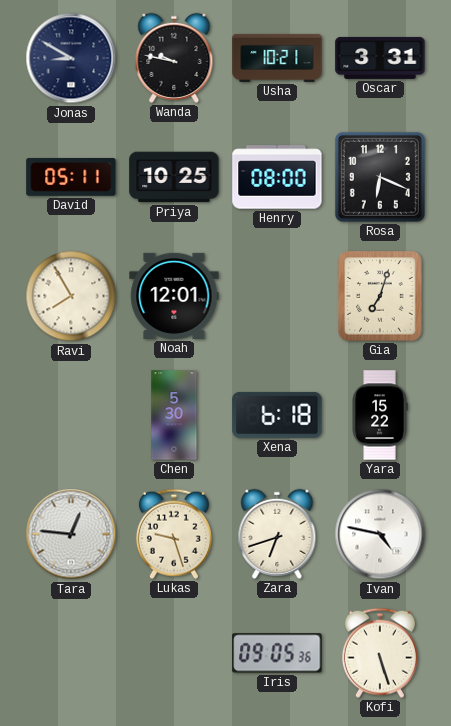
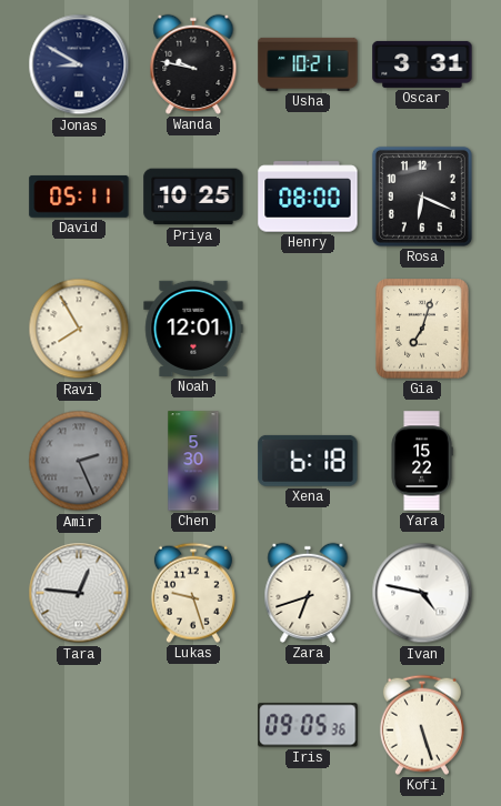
Amir: none -> 2:26
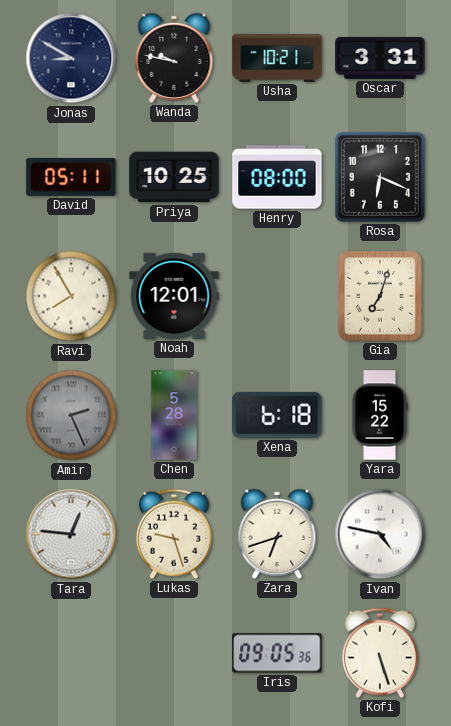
Chen: 5:30 -> 5:28
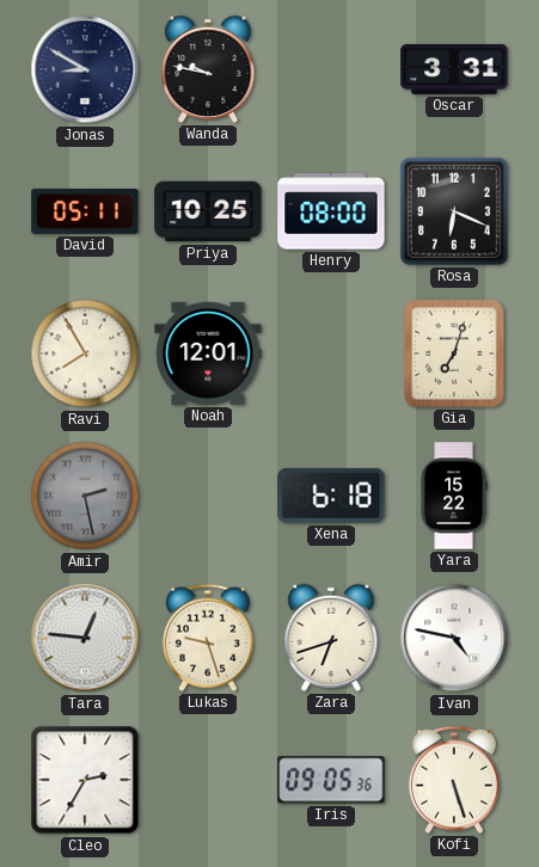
Usha: 10:21 -> none
Amir: 2:26 -> 2:28
Chen: 5:28 -> none
Cleo: none -> 2:35
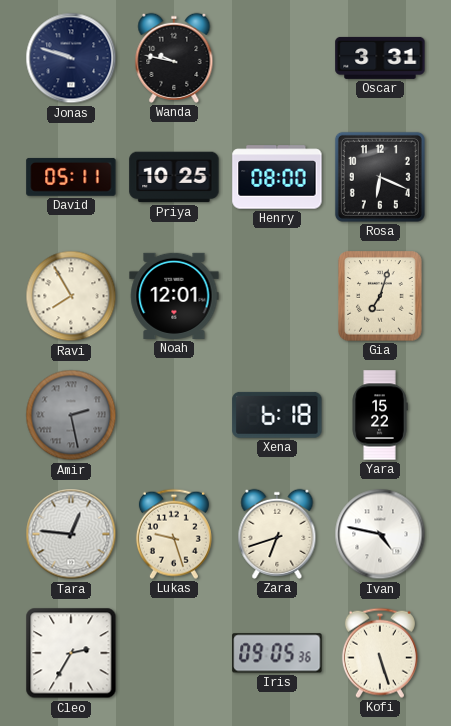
Jonas: 8:50 -> 9:48
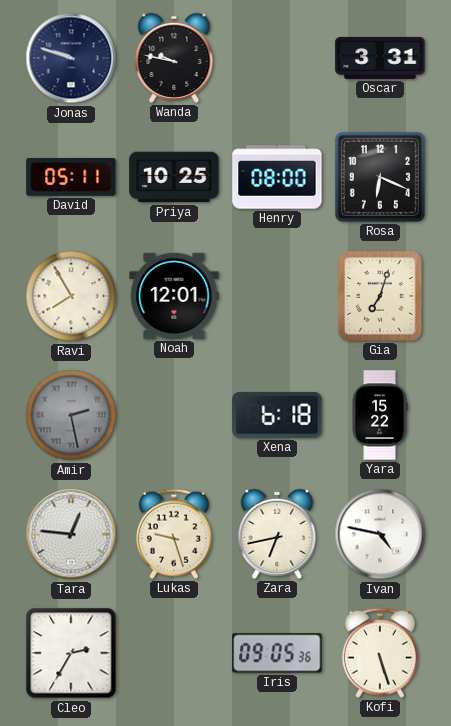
Zara: 6:42 -> 6:43
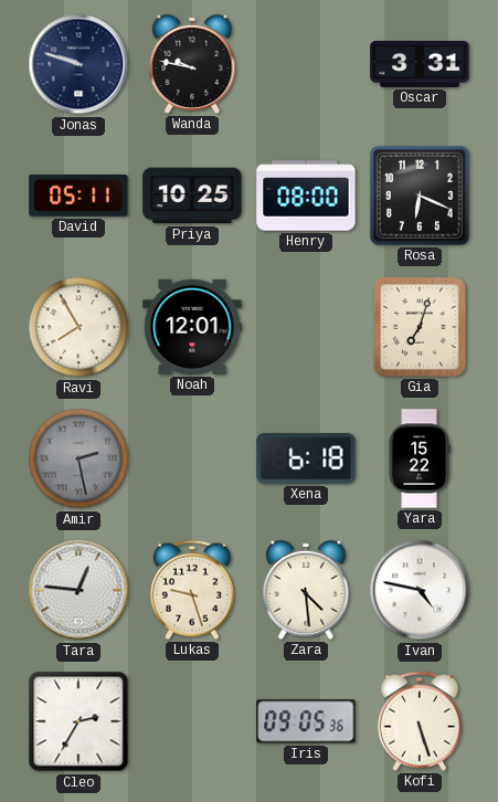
Zara: 6:43 -> 4:29
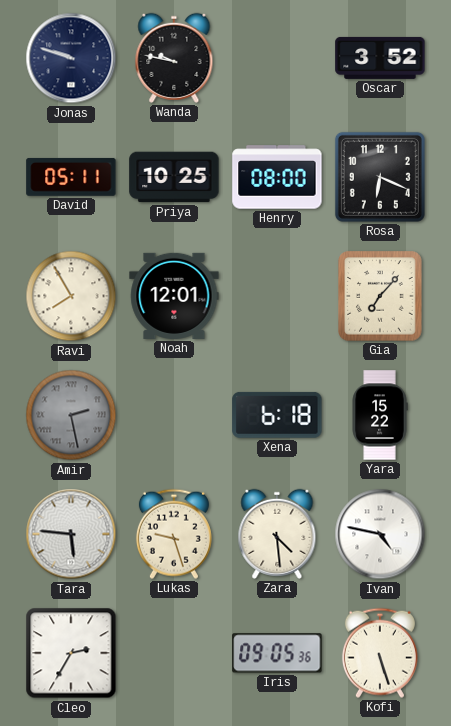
Oscar: 3:31 -> 3:52
Gia: 7:03 -> 7:07
Tara: 12:46 -> 5:46
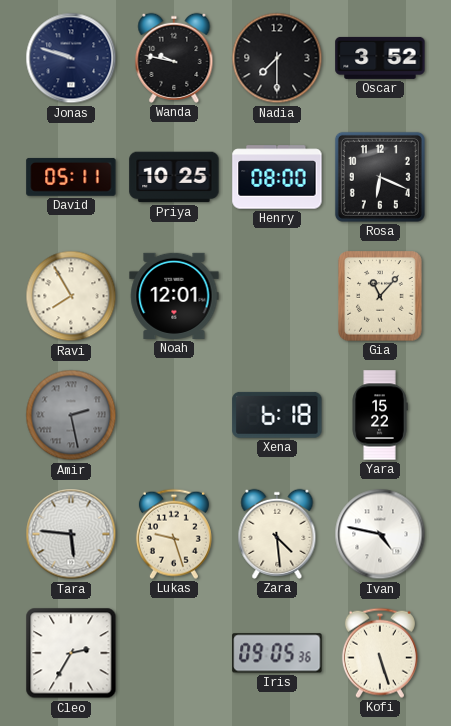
Nadia: none -> 7:30
Gia: 7:07 -> 11:07
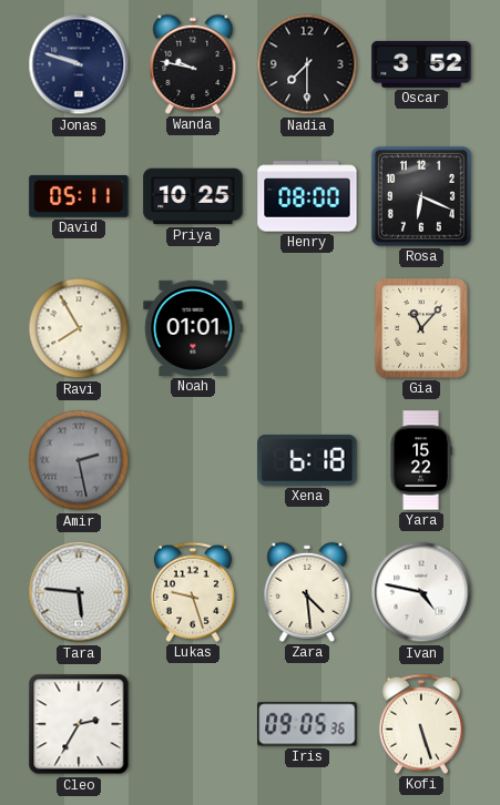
Noah: 12:01 -> 01:01
